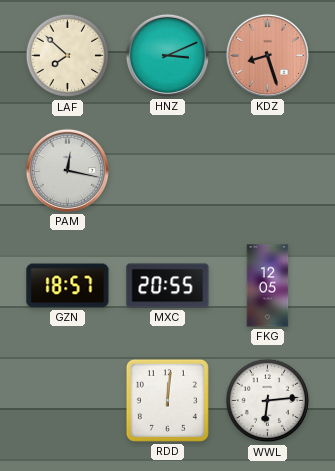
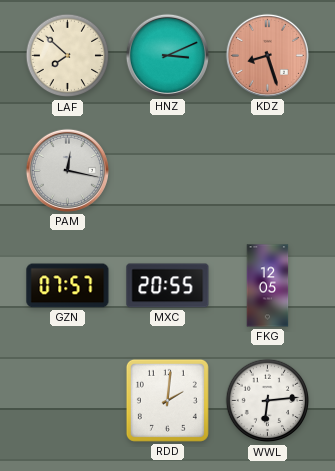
GZN: 18:57 -> 07:57
RDD: 12:01 -> 2:01
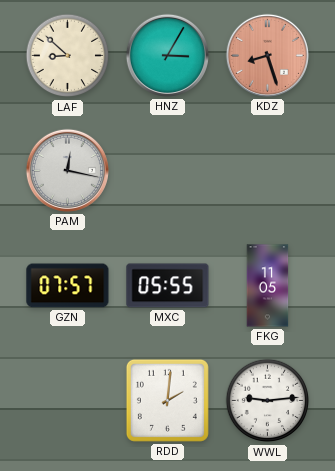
LAF: 7:52 -> 8:52
HNZ: 3:11 -> 3:05
MXC: 20:55 -> 05:55
FKG: 12:05 -> 11:05
WWL: 6:14 -> 9:14
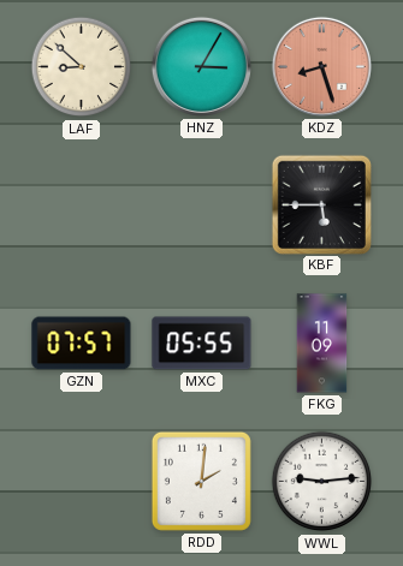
PAM: 12:17 -> none
KBF: none -> 5:45
FKG: 11:05 -> 11:09
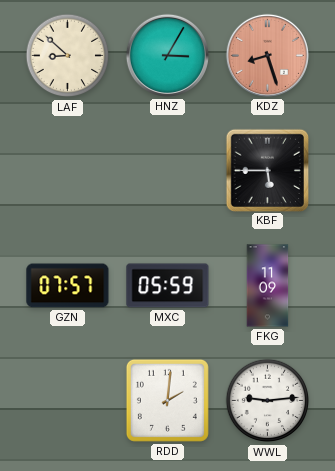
MXC: 05:55 -> 05:59
